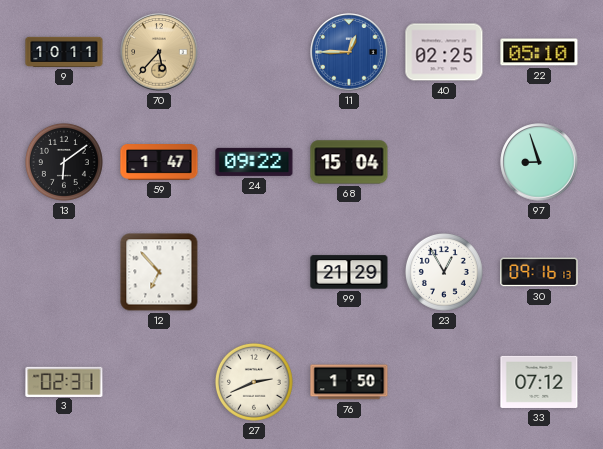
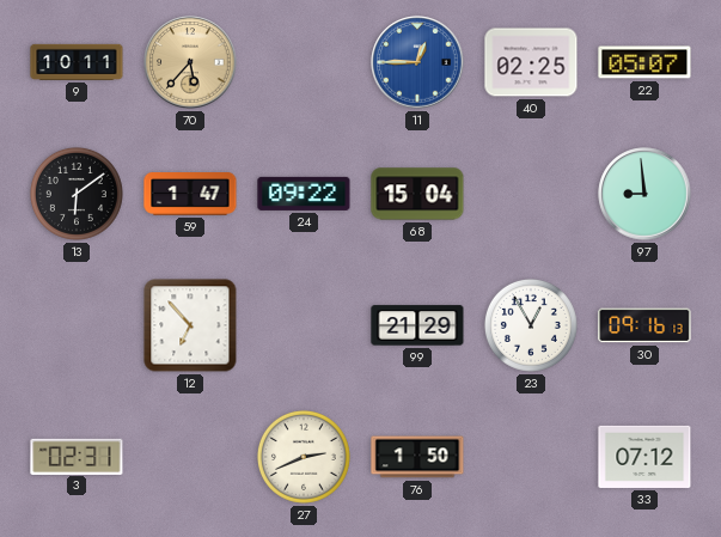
22: 05:10 -> 05:07
97: 8:57 -> 8:59
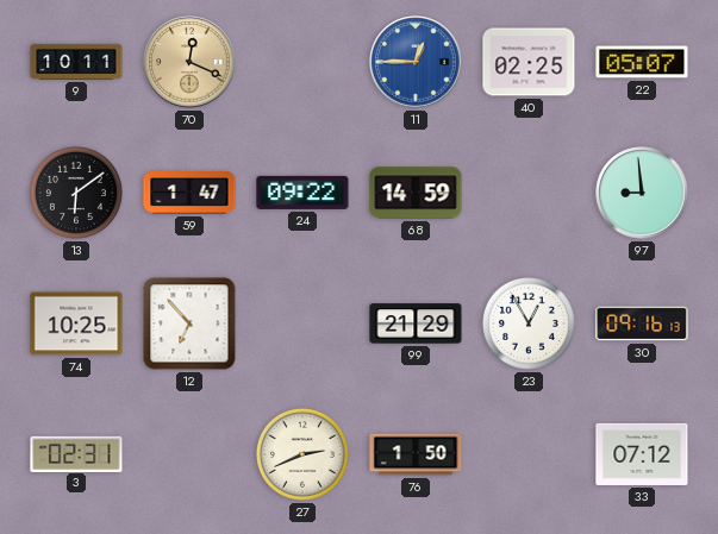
70: 5:37 -> 12:19
68: 15:04 -> 14:59
74: none -> 10:25
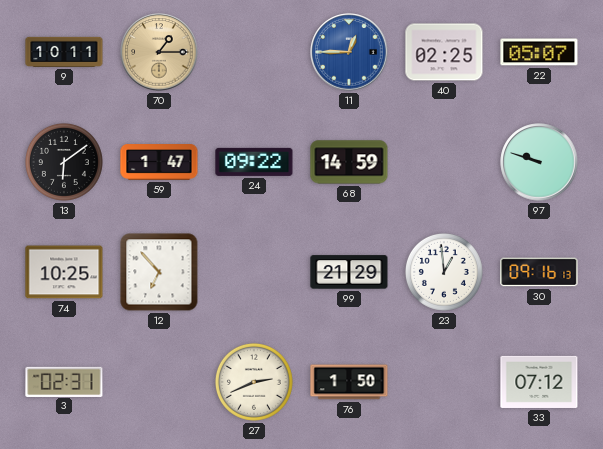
70: 12:19 -> 1:15
97: 8:59 -> 9:48
23: 12:55 -> 12:59
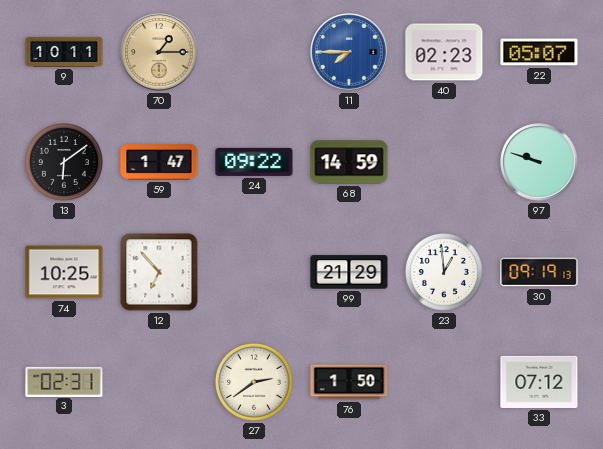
11: 12:45 -> 7:45
40: 02:25 -> 02:23
30: 09:16 -> 09:19
27: 2:41 -> 2:39
